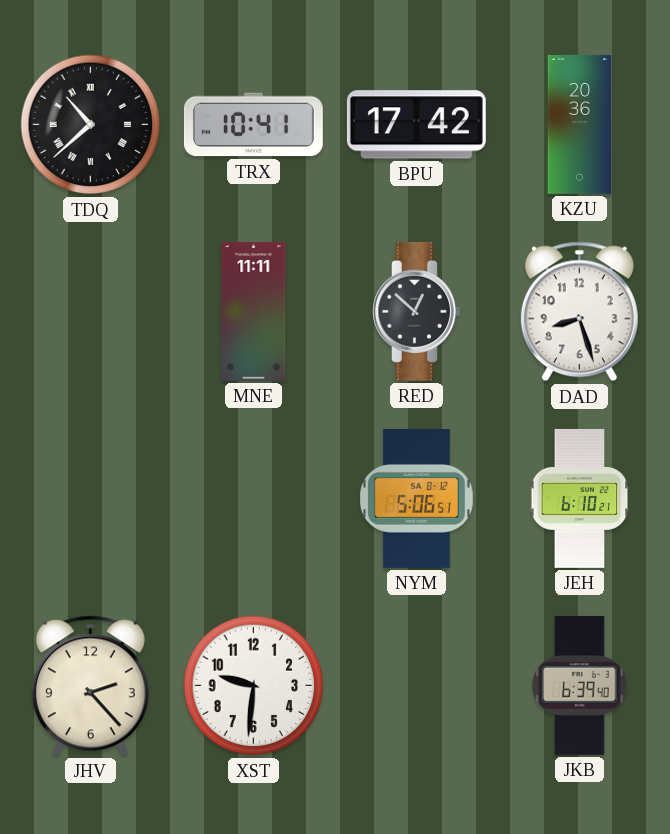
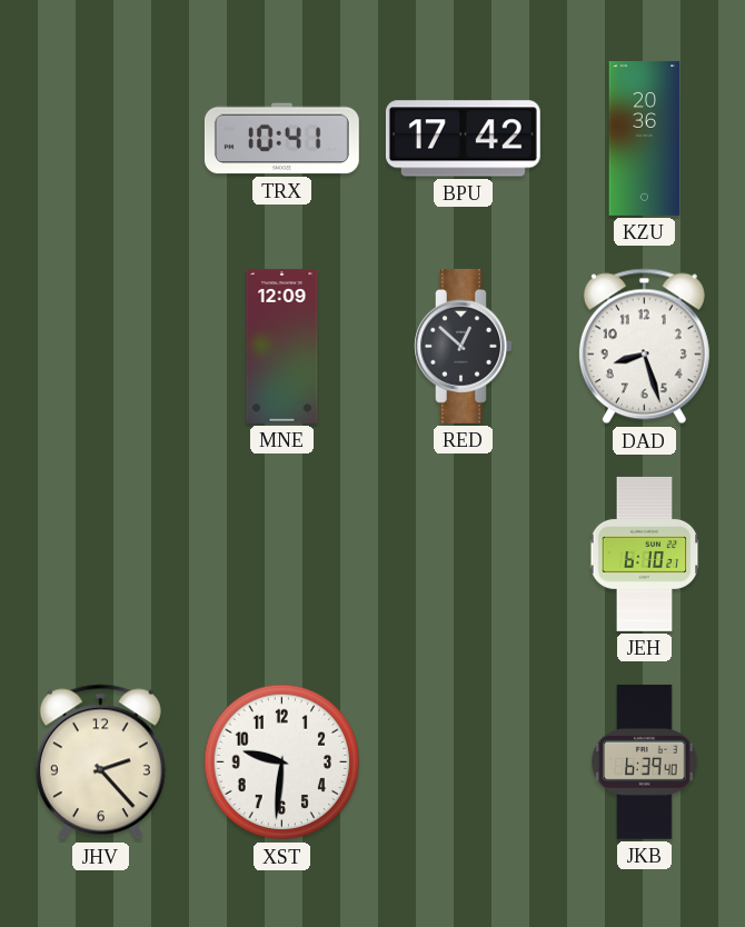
TDQ: 10:38 -> none
MNE: 11:11 -> 12:09
NYM: 5:06 -> none
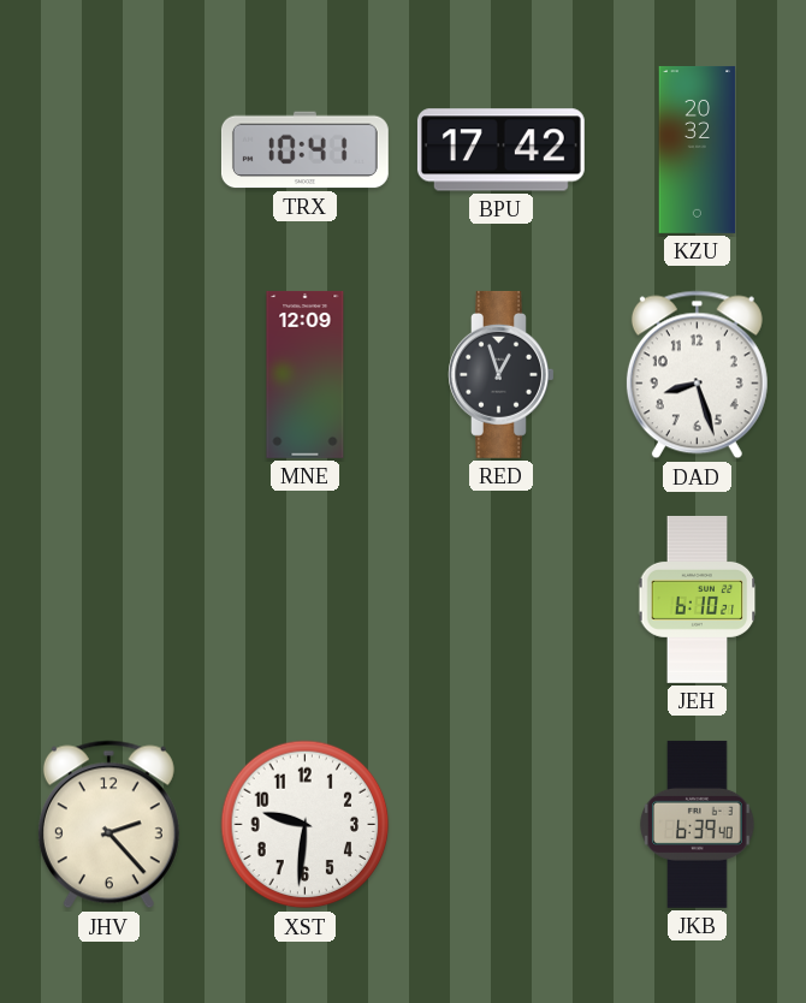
KZU: 20:36 -> 20:32
RED: 12:52 -> 12:57
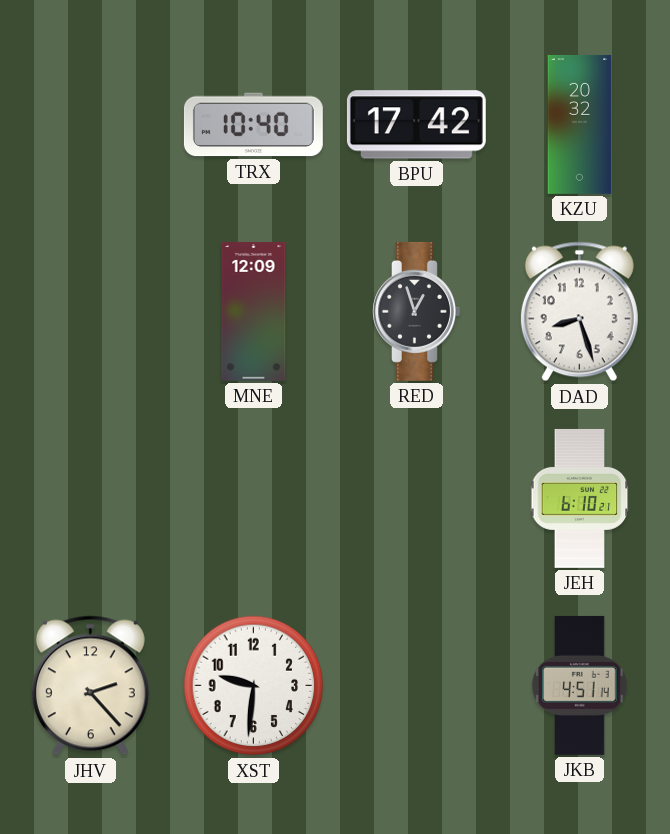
TRX: 10:41 -> 10:40
JKB: 6:39 -> 4:51
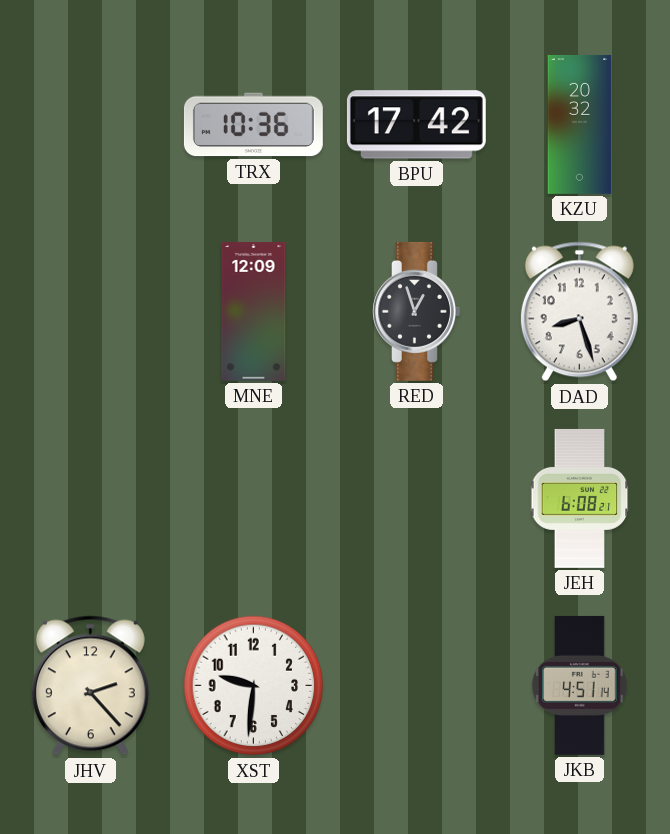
TRX: 10:40 -> 10:36
JEH: 6:10 -> 6:08
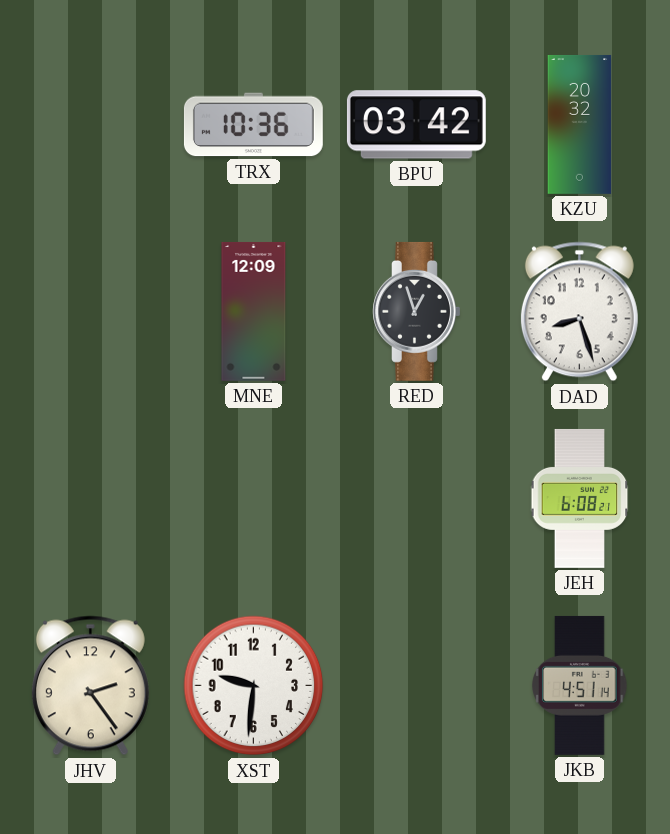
BPU: 17:42 -> 03:42
JHV: 2:23 -> 2:24
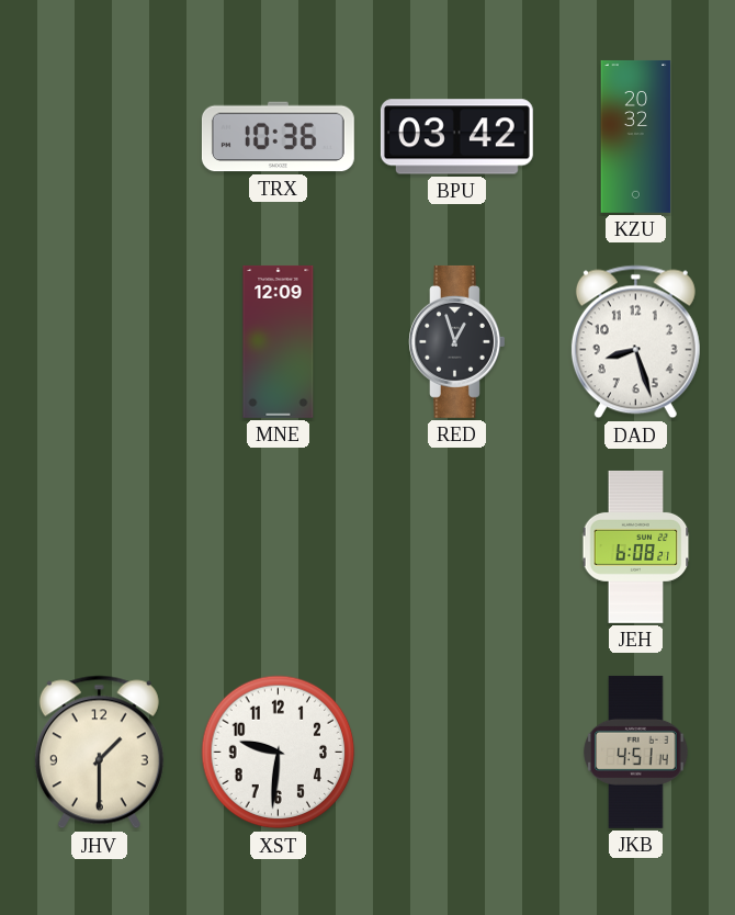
JHV: 2:24 -> 1:30
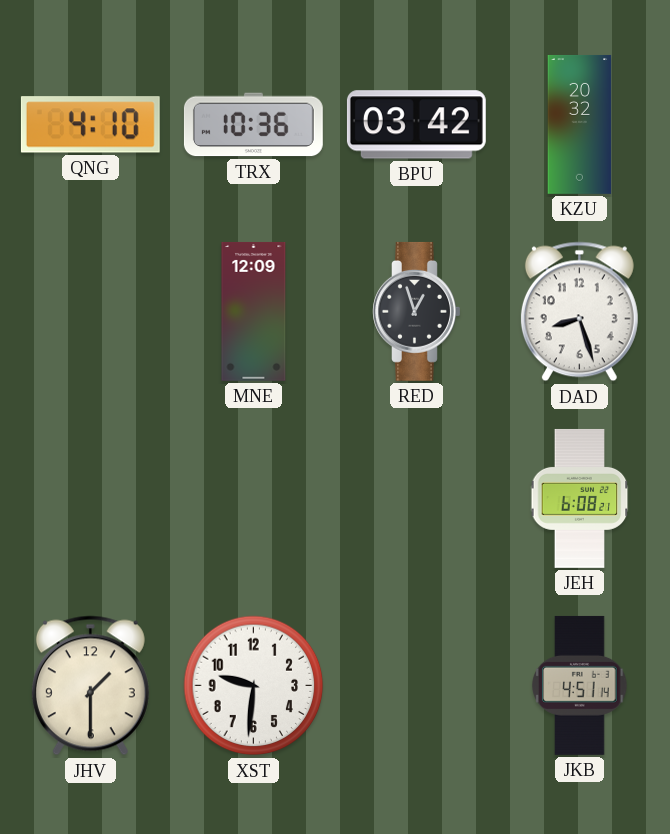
QNG: none -> 4:10
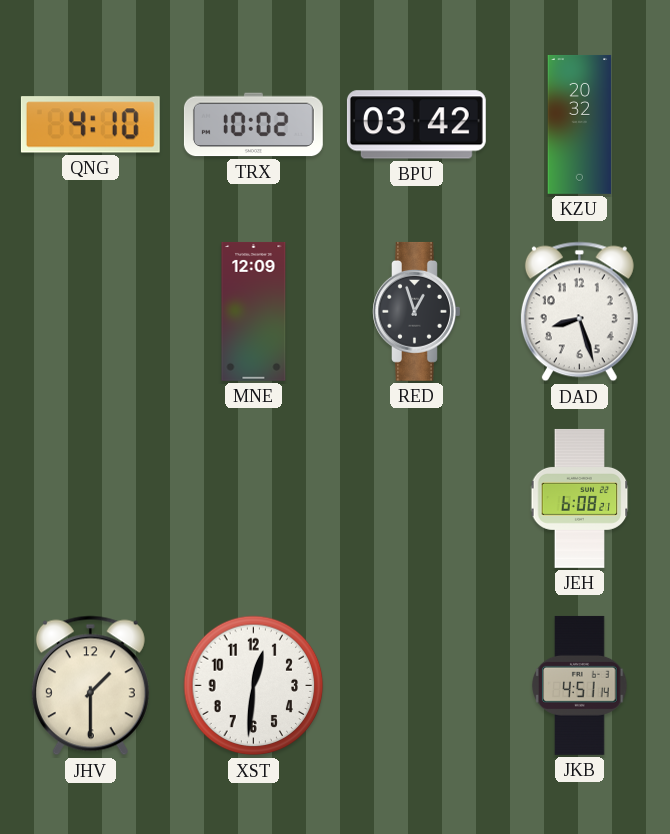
TRX: 10:36 -> 10:02
XST: 9:31 -> 12:31
